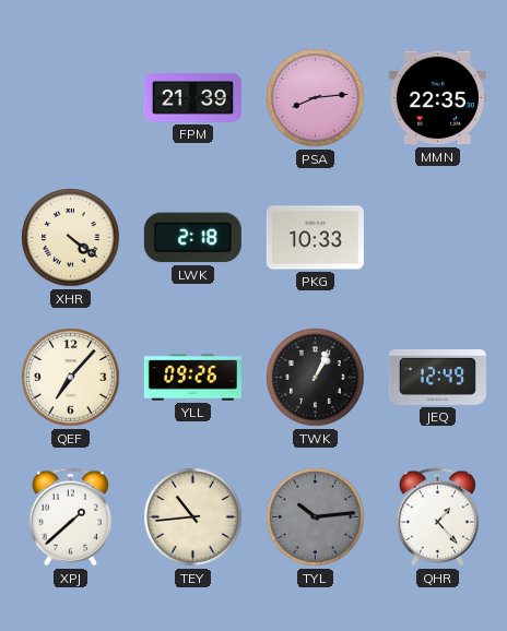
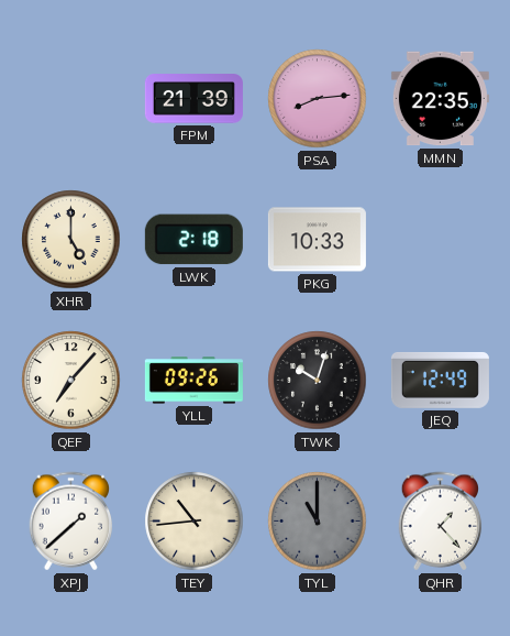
XHR: 4:21 -> 5:00
TWK: 1:04 -> 10:03
TYL: 10:14 -> 11:00
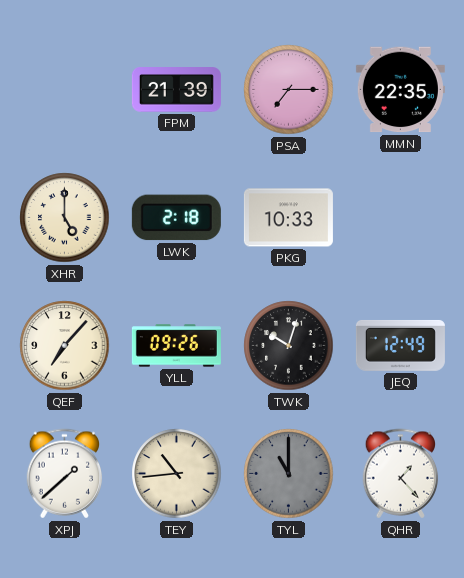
PSA: 8:14 -> 7:15
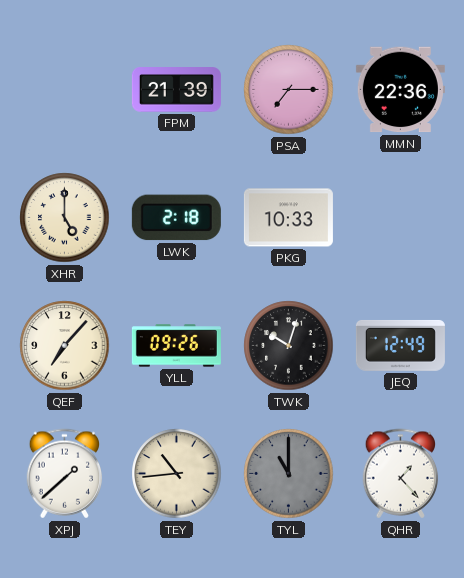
MMN: 22:35 -> 22:36
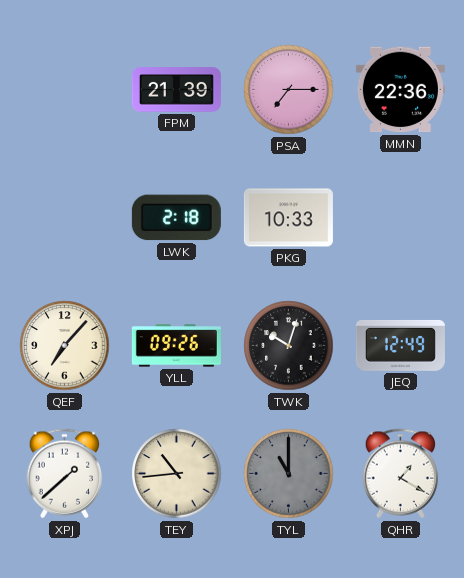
XHR: 5:00 -> none
QHR: 1:23 -> 1:20
